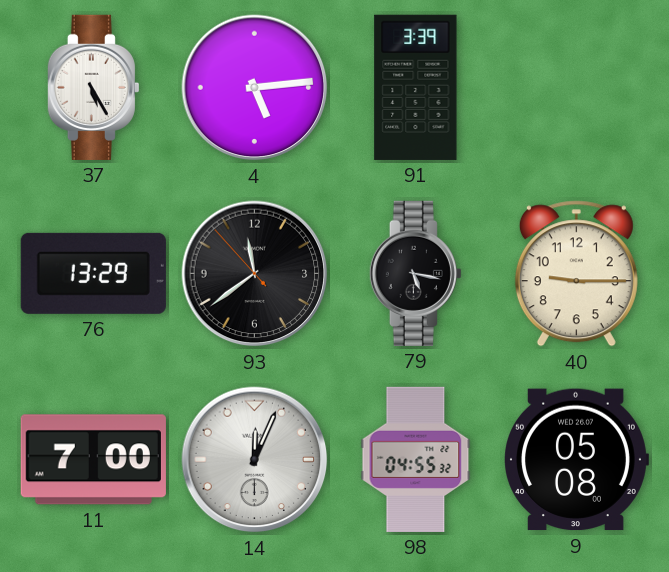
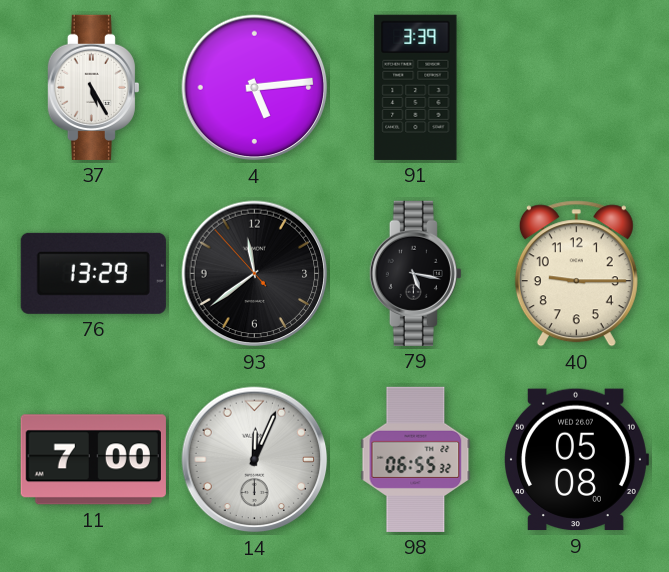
98: 04:55 -> 06:55
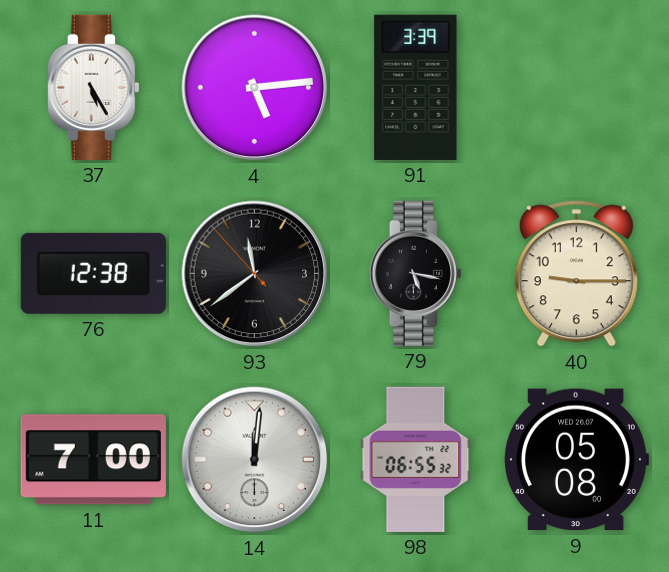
76: 13:29 -> 12:38
14: 12:04 -> 12:01
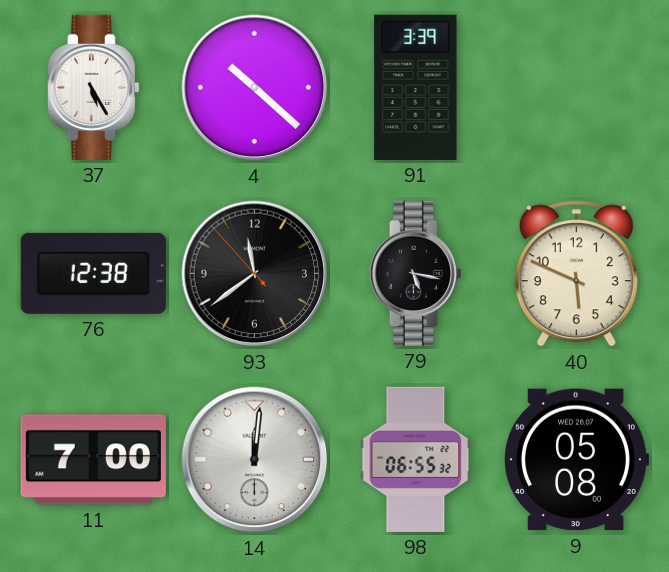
4: 5:14 -> 10:22
40: 9:15 -> 5:49
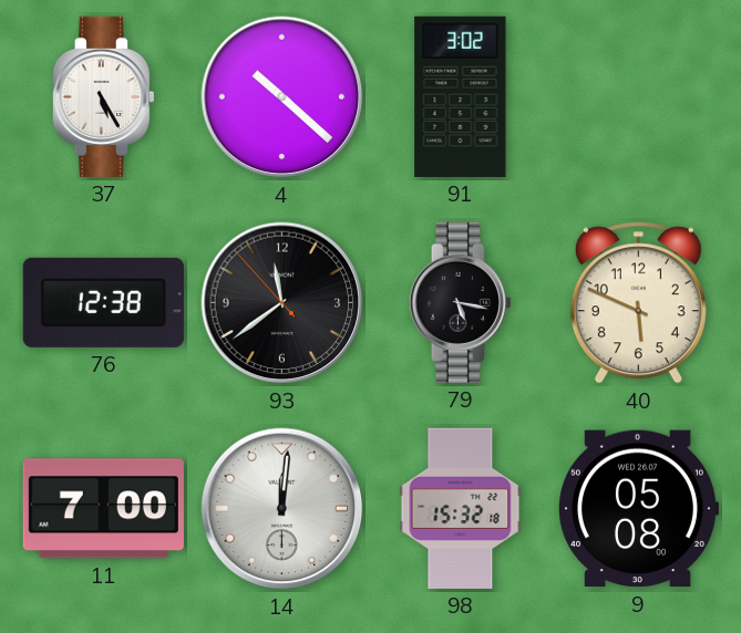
91: 3:39 -> 3:02
98: 06:55 -> 15:32
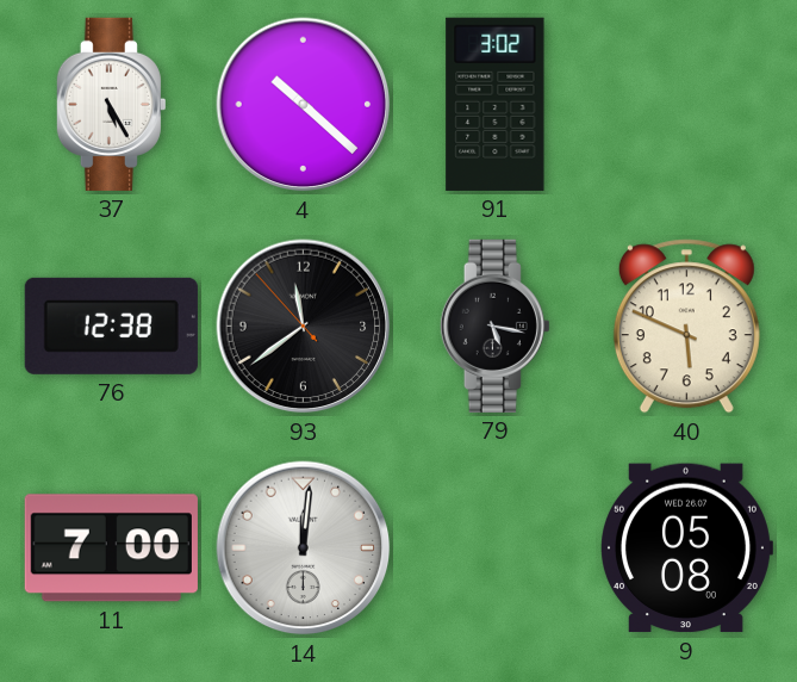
98: 15:32 -> none
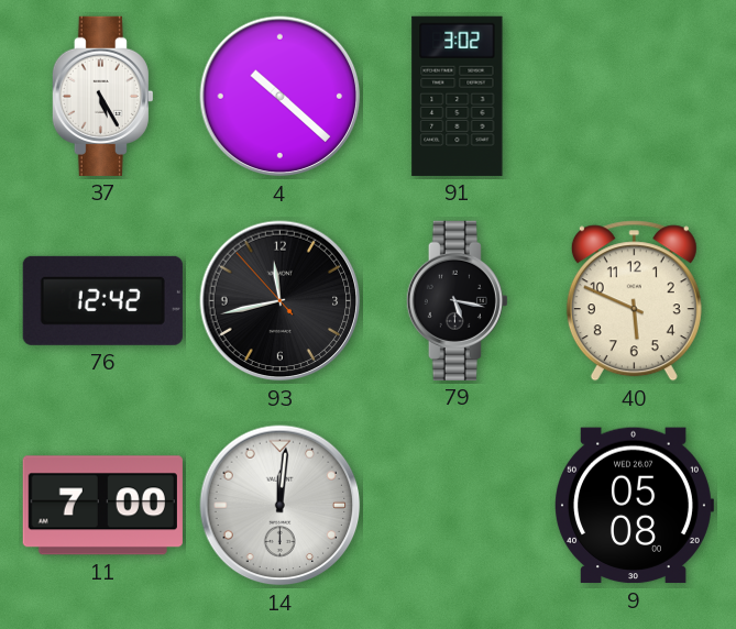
76: 12:38 -> 12:42
93: 11:38 -> 11:42
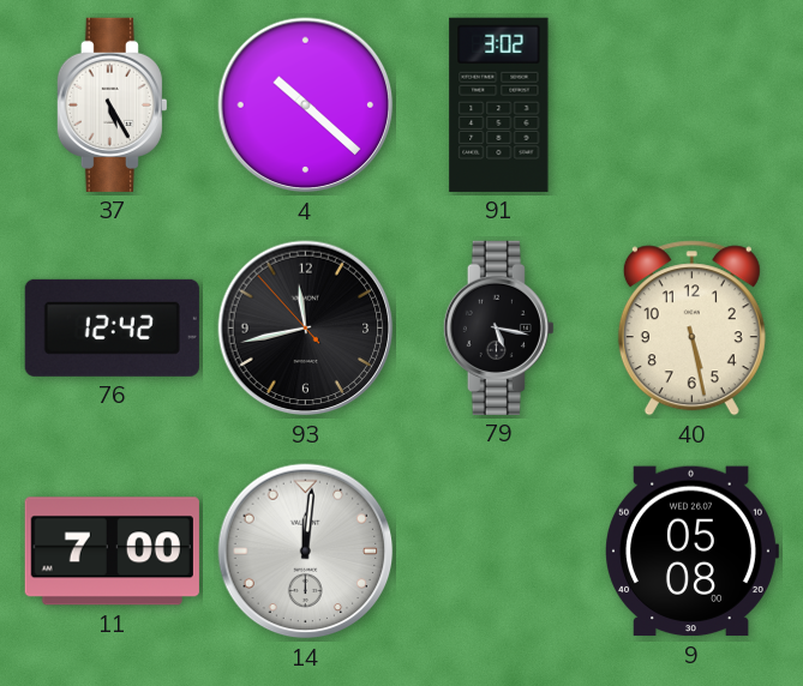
40: 5:49 -> 5:28
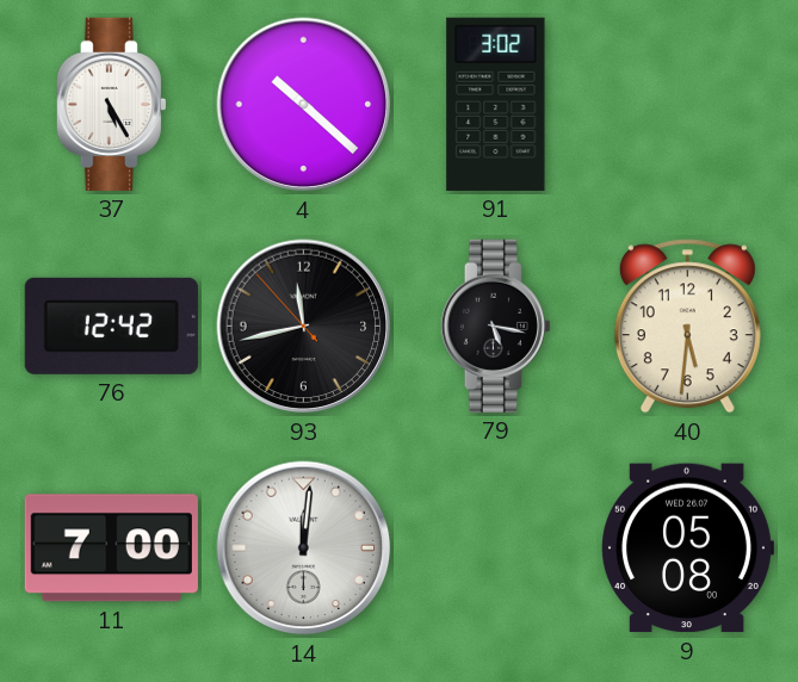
40: 5:28 -> 5:31
